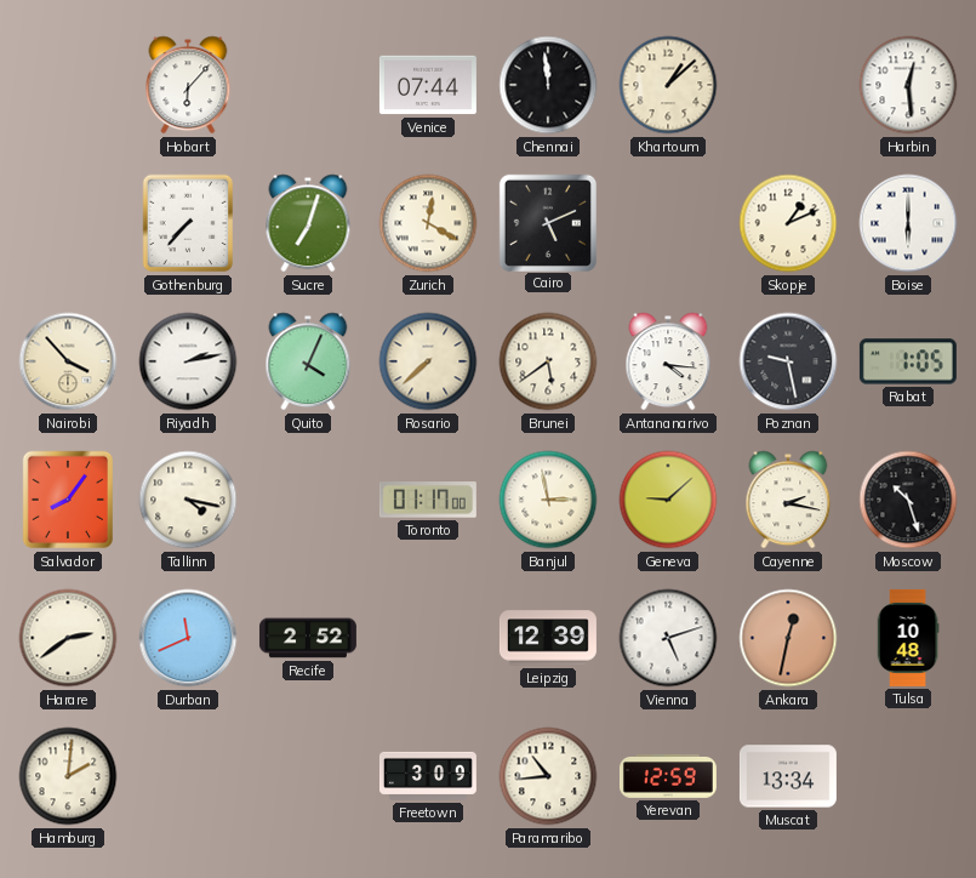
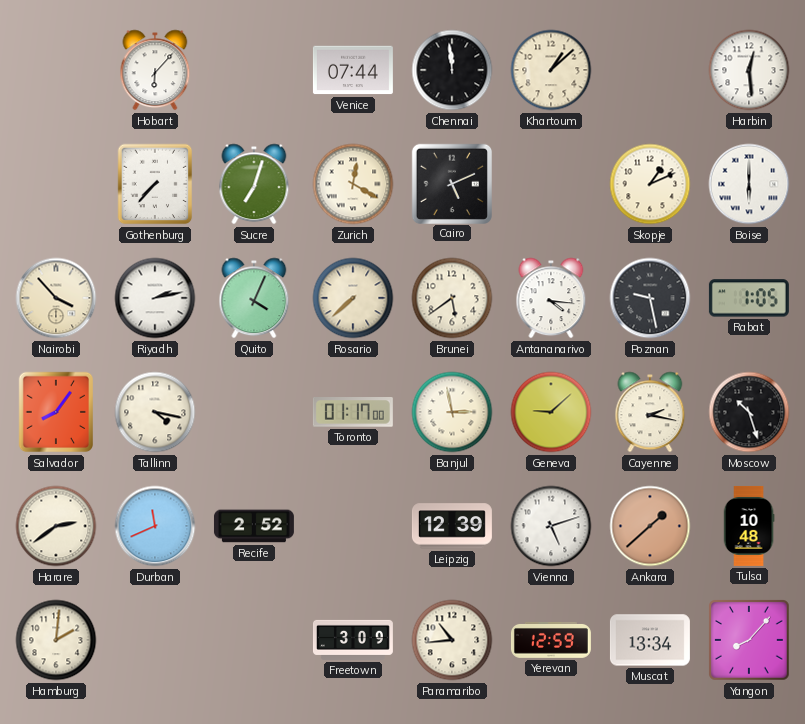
Ankara: 12:32 -> 1:38
Yangon: none -> 8:07
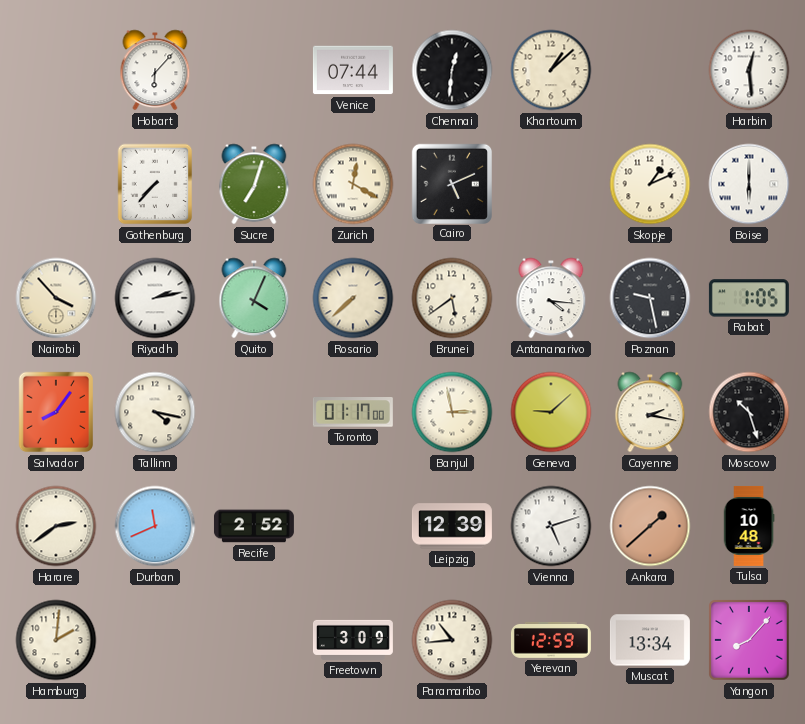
Chennai: 11:59 -> 12:31
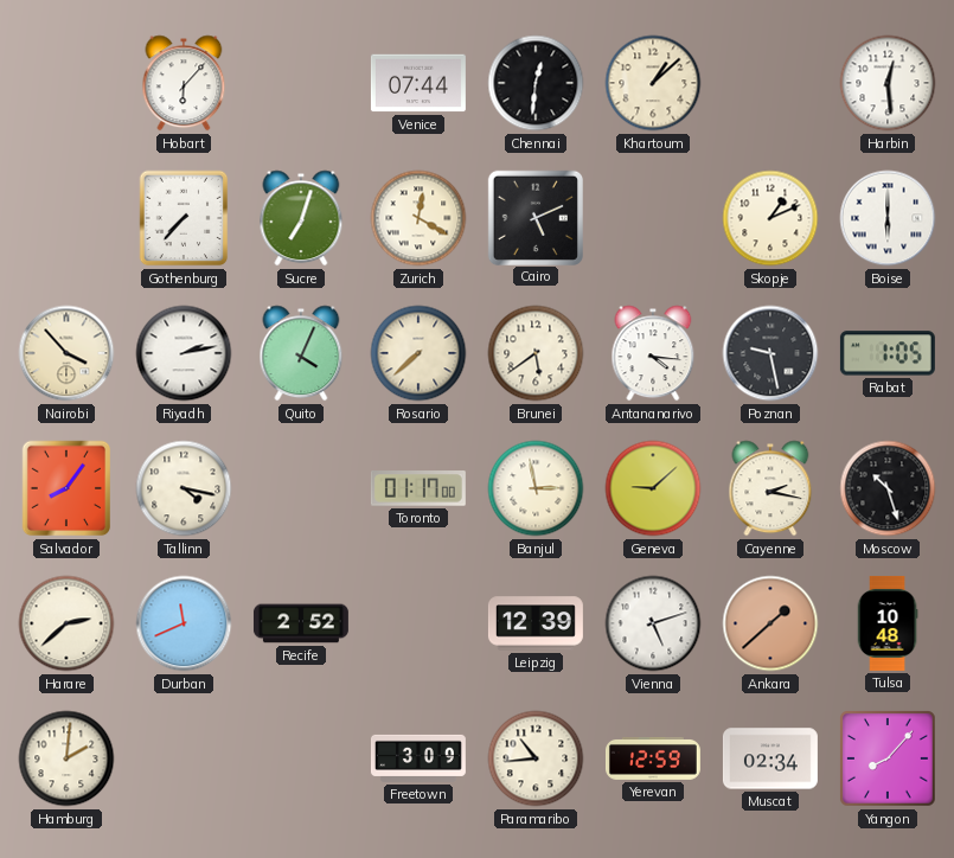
Harare: 2:39 -> 2:38
Muscat: 13:34 -> 02:34
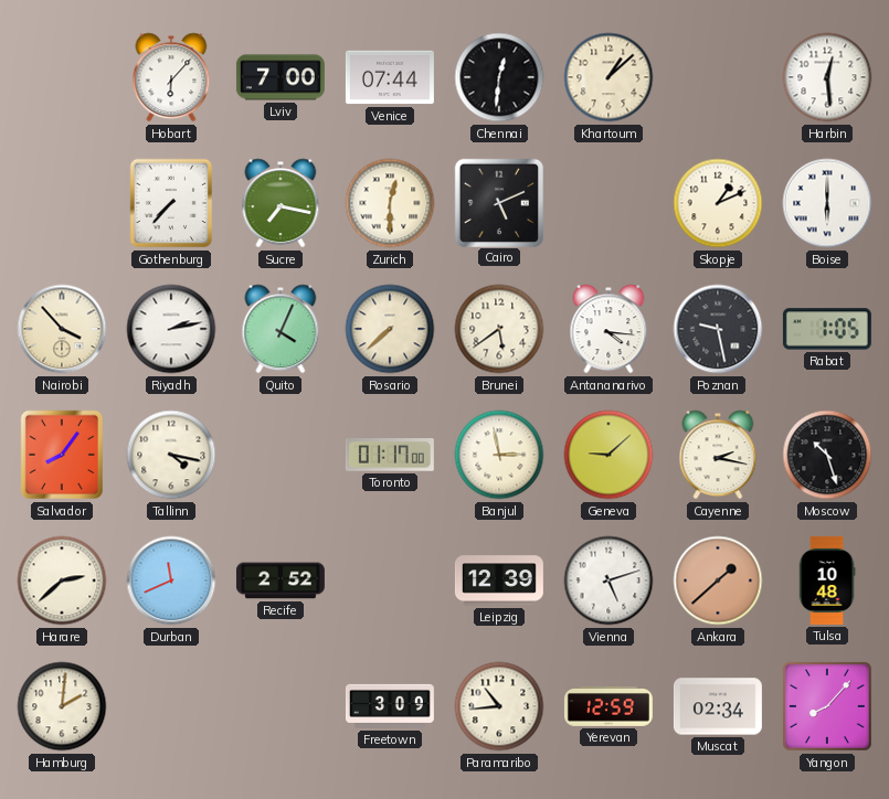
Lviv: none -> 7:00
Sucre: 7:03 -> 7:17
Zurich: 12:20 -> 12:30
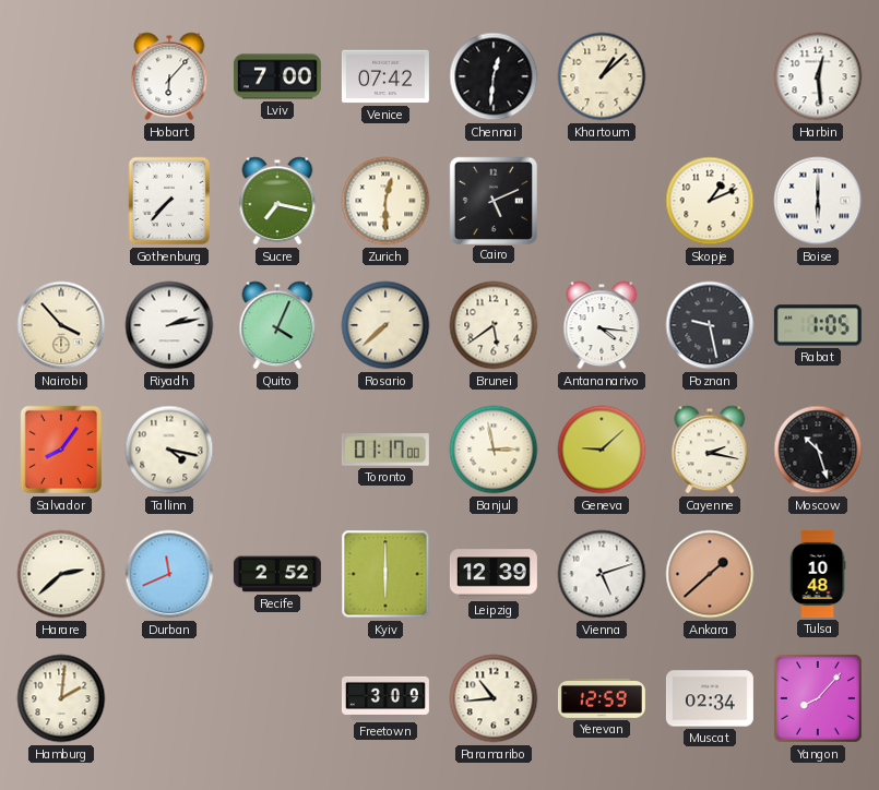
Venice: 07:44 -> 07:42
Kyiv: none -> 6:00
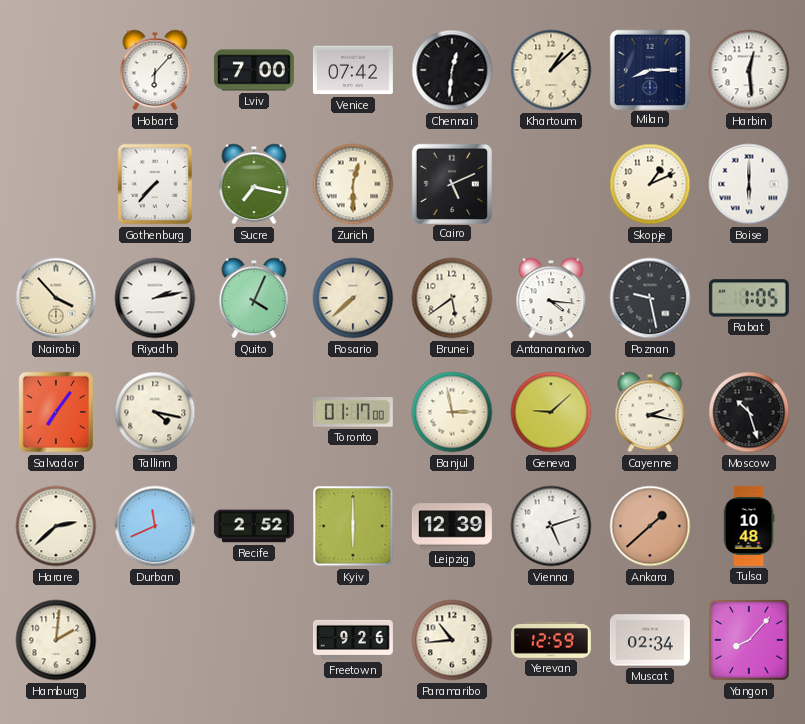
Milan: none -> 8:15
Salvador: 8:06 -> 7:06
Freetown: 3:09 -> 9:26
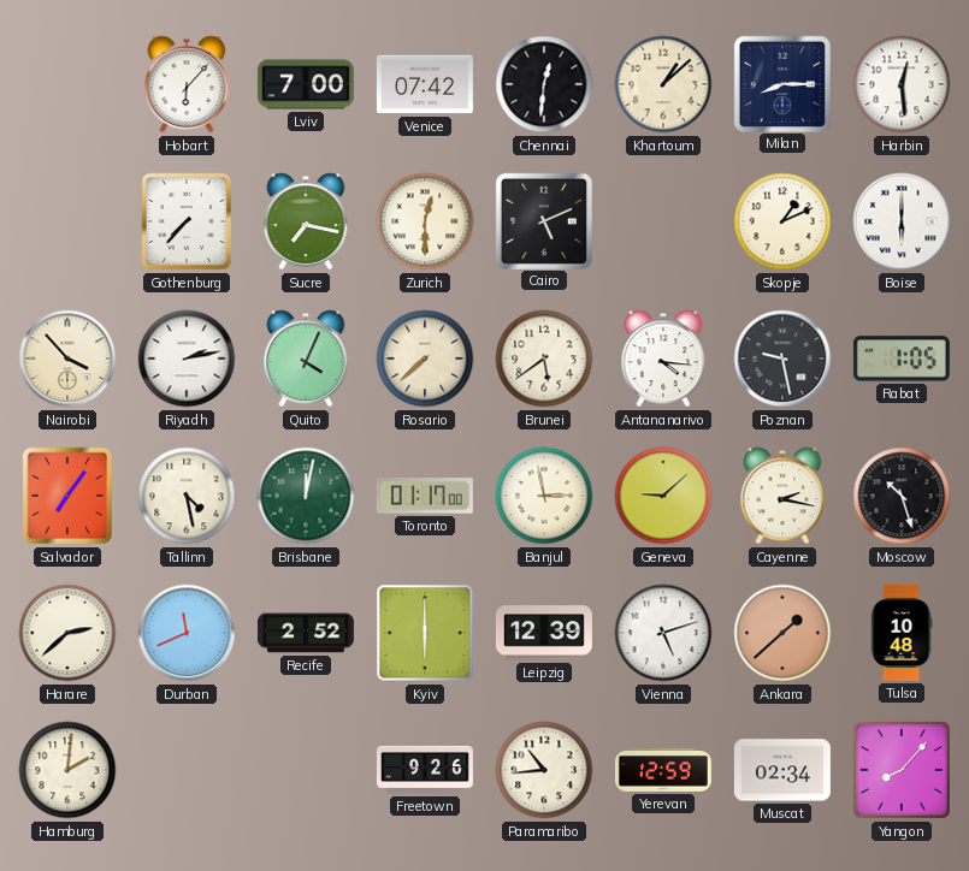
Tallinn: 4:17 -> 4:28
Brisbane: none -> 12:02
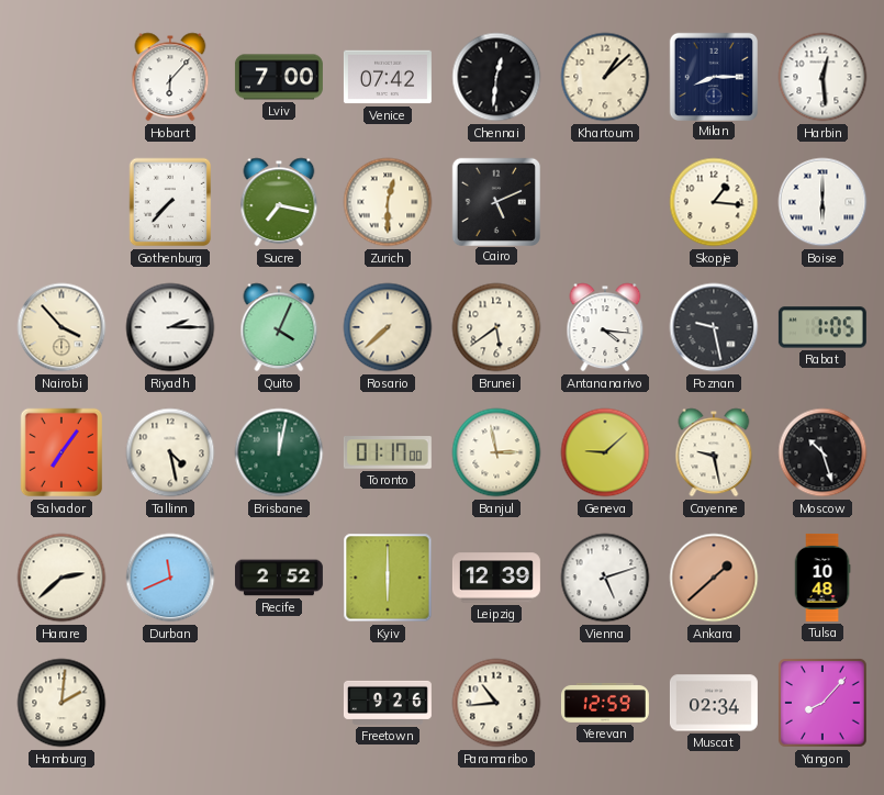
Skopje: 1:11 -> 1:16
Riyadh: 2:13 -> 2:15
Cayenne: 2:17 -> 9:28
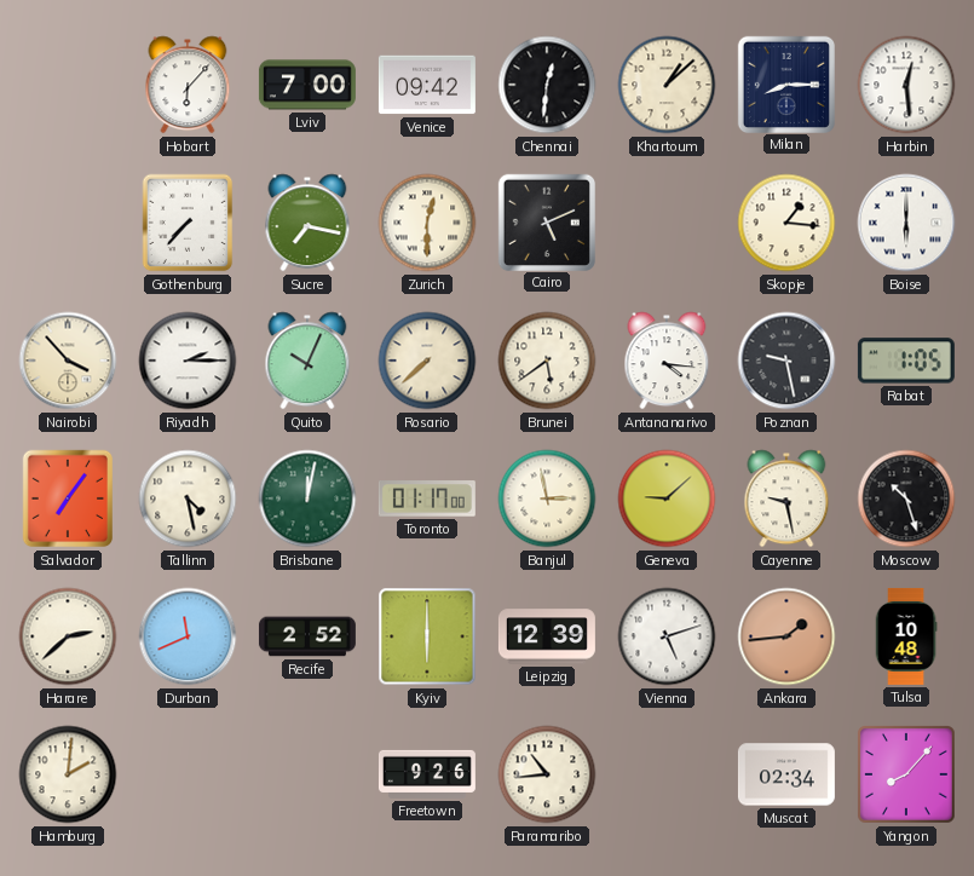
Venice: 07:42 -> 09:42
Quito: 4:04 -> 10:04
Ankara: 1:38 -> 1:44
Yerevan: 12:59 -> none
